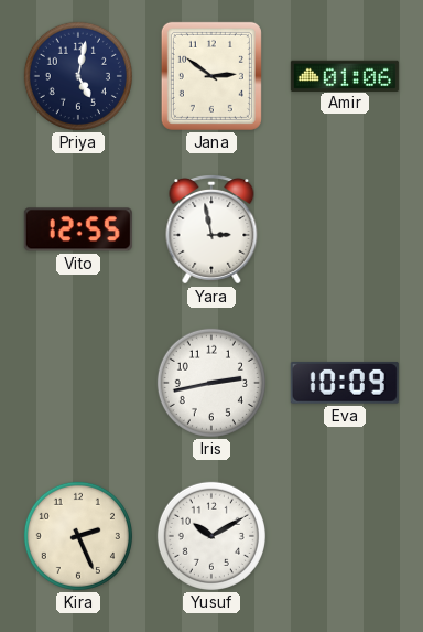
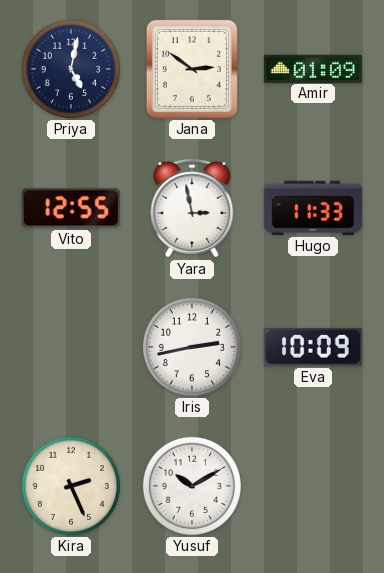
Amir: 01:06 -> 01:09
Hugo: none -> 11:33
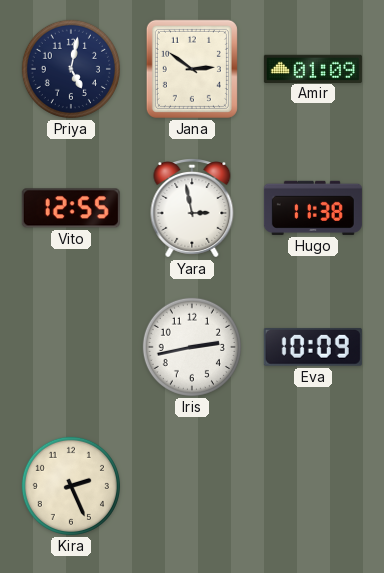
Hugo: 11:33 -> 11:38
Yusuf: 10:10 -> none
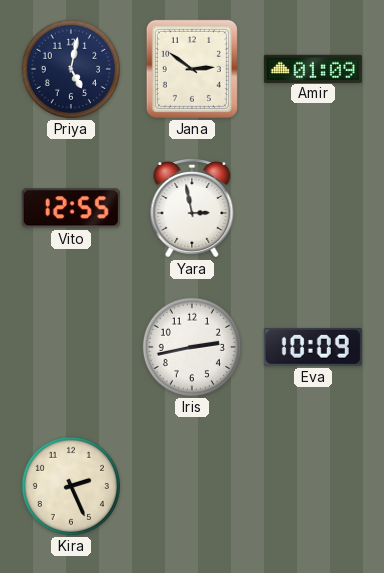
Hugo: 11:38 -> none
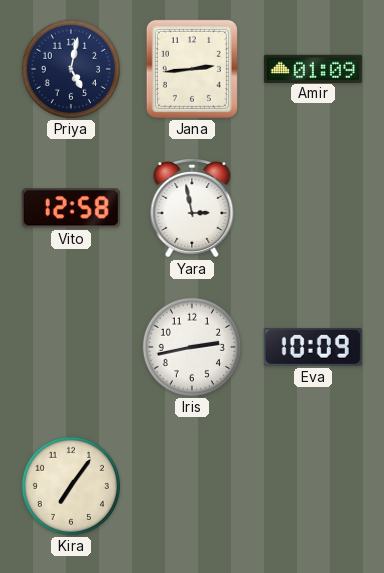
Jana: 2:51 -> 2:44
Vito: 12:55 -> 12:58
Kira: 2:26 -> 7:06
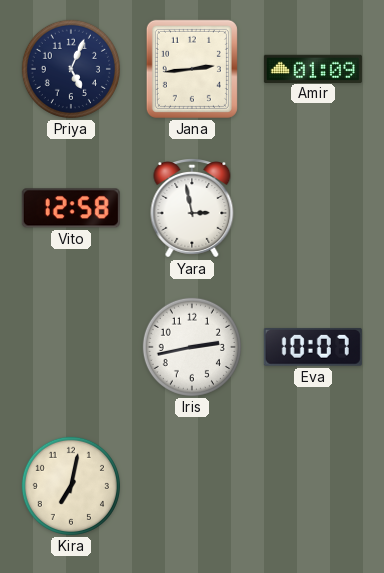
Priya: 5:02 -> 5:04
Eva: 10:09 -> 10:07
Kira: 7:06 -> 7:02
